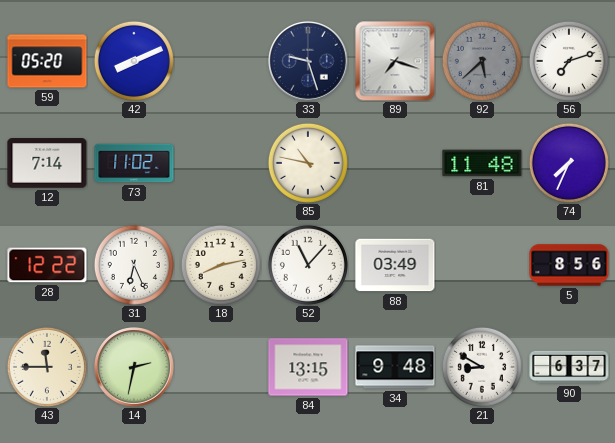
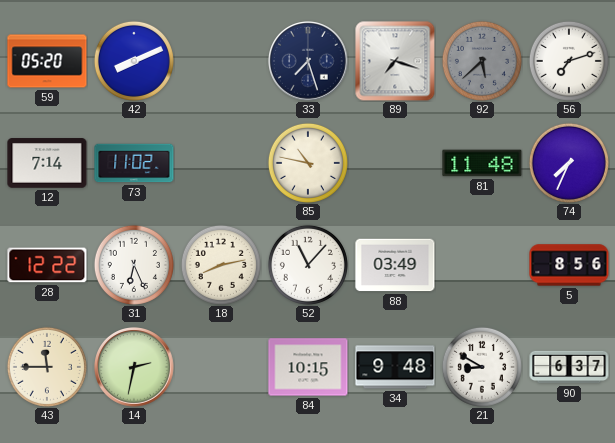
33: 9:27 -> 7:27
84: 13:15 -> 10:15
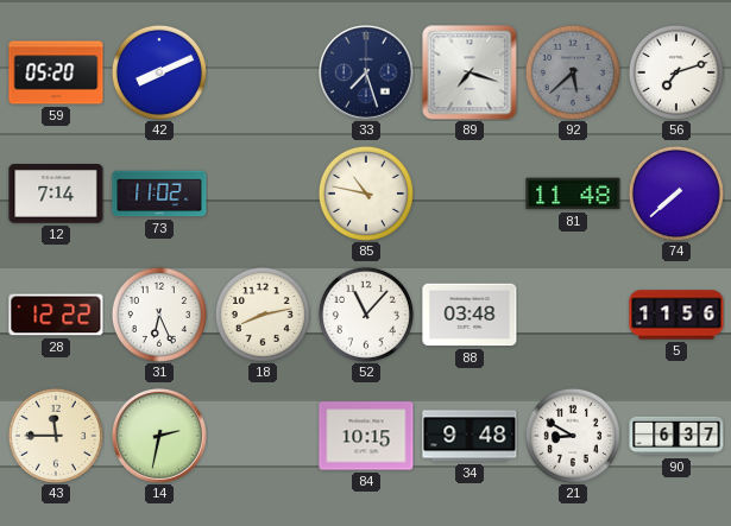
74: 7:34 -> 7:38
88: 03:49 -> 03:48
5: 8:56 -> 11:56
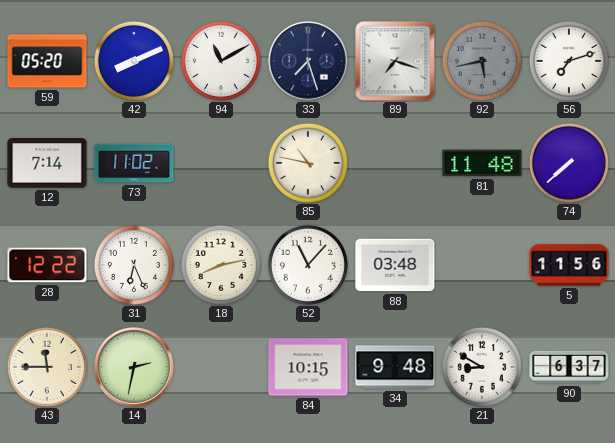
94: none -> 11:10
92: 5:38 -> 5:43
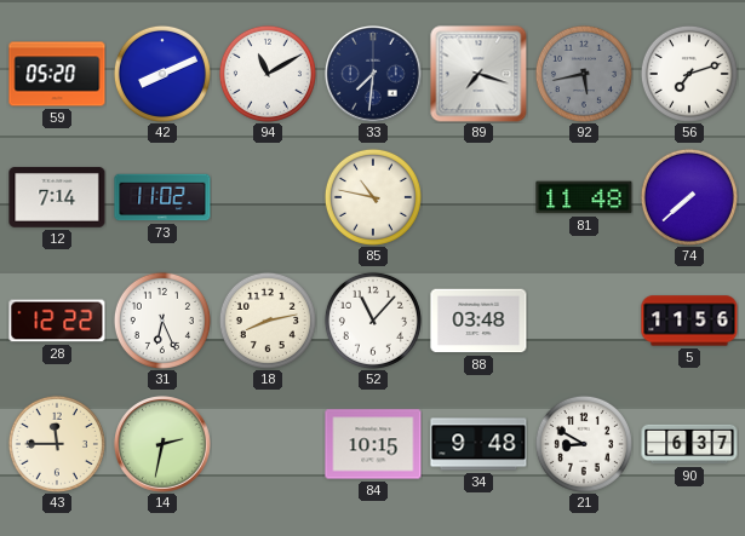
33: 7:27 -> 7:31
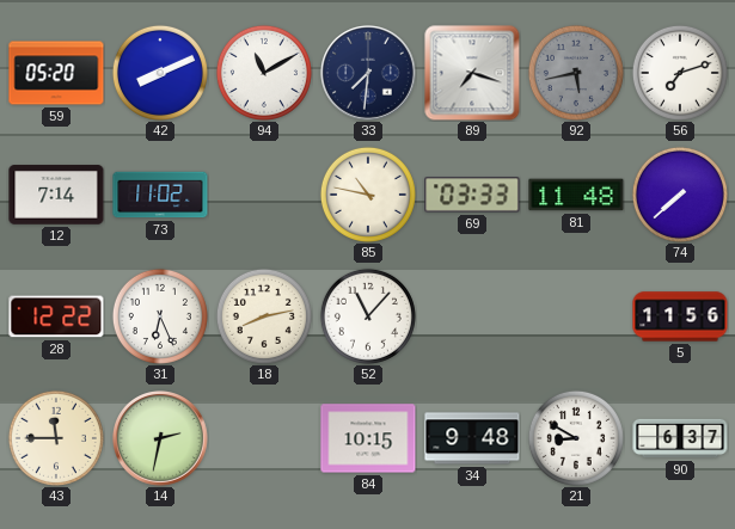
69: none -> 03:33
88: 03:48 -> none
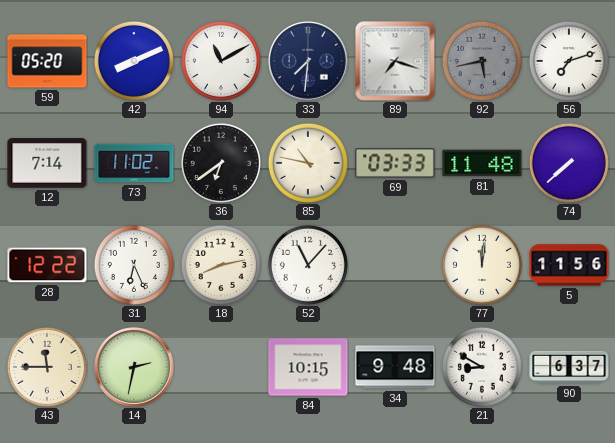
36: none -> 6:39
77: none -> 12:01
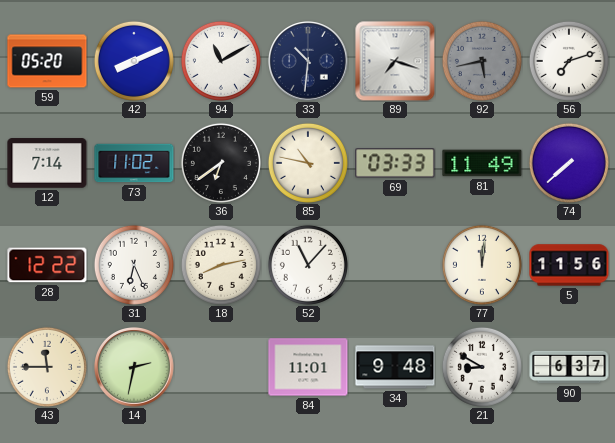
33: 7:31 -> 10:31
81: 11:48 -> 11:49
84: 10:15 -> 11:01
